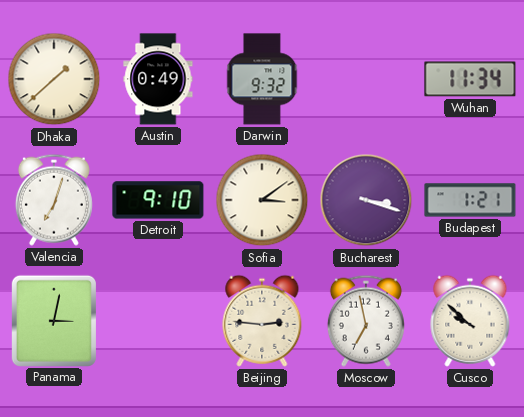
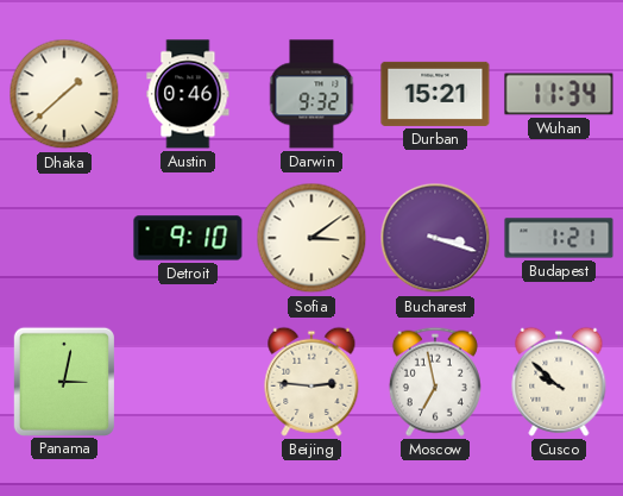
Austin: 0:49 -> 0:46
Durban: none -> 15:21
Valencia: 7:03 -> none
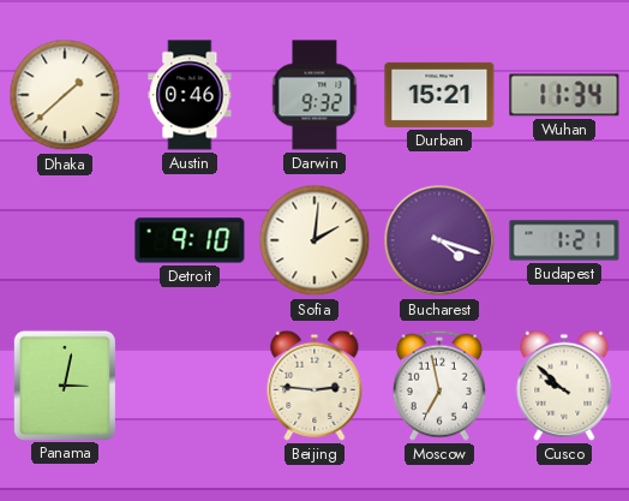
Sofia: 3:09 -> 2:01
Bucharest: 3:18 -> 4:18
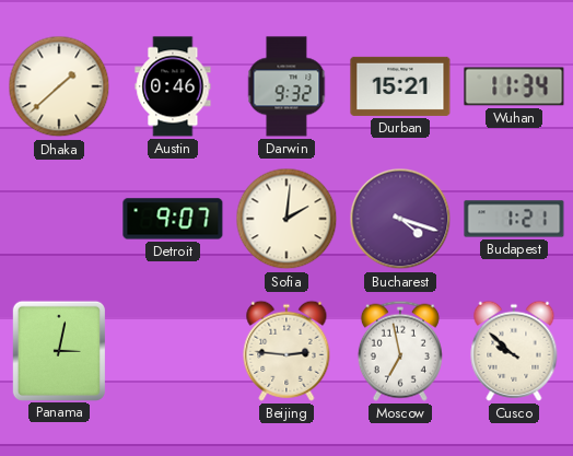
Detroit: 9:10 -> 9:07
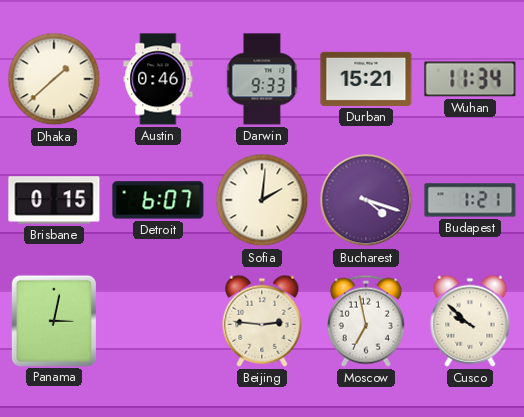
Darwin: 9:32 -> 9:33
Brisbane: none -> 0:15
Detroit: 9:07 -> 6:07
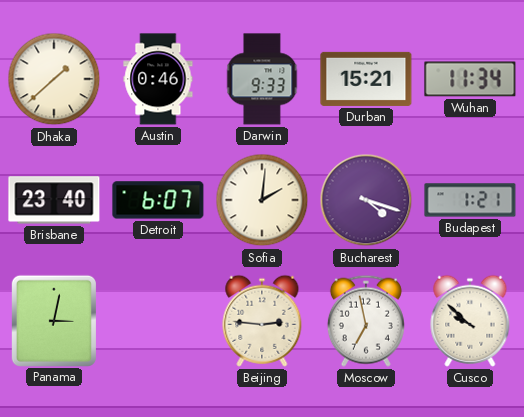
Brisbane: 0:15 -> 23:40
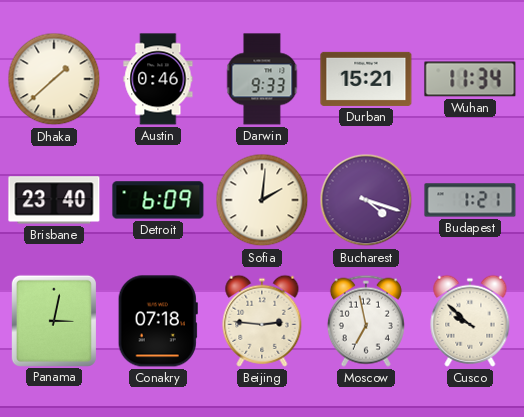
Detroit: 6:07 -> 6:09
Conakry: none -> 07:18
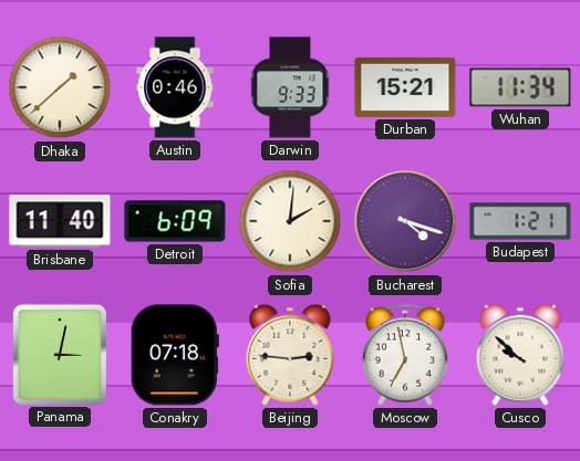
Brisbane: 23:40 -> 11:40
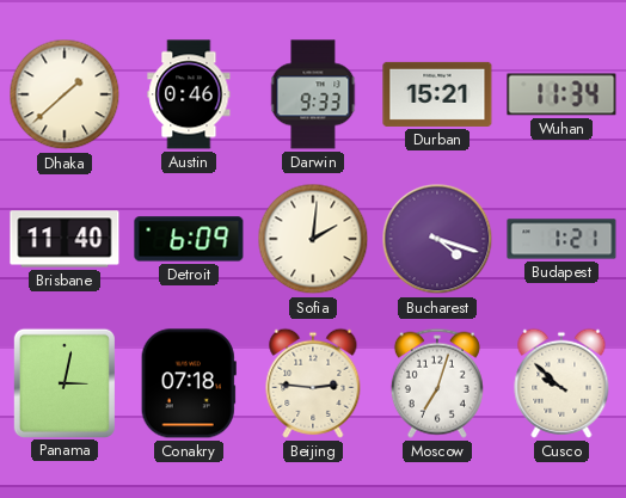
Moscow: 6:58 -> 7:03
